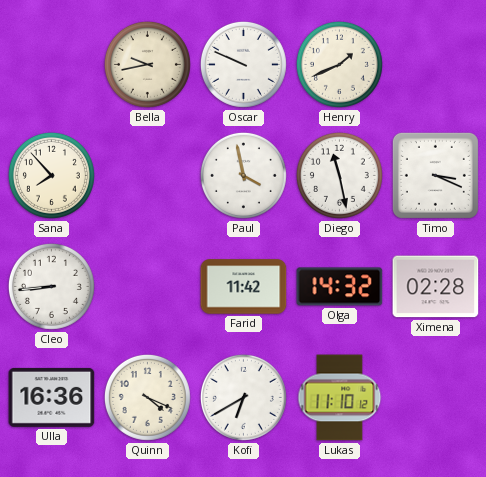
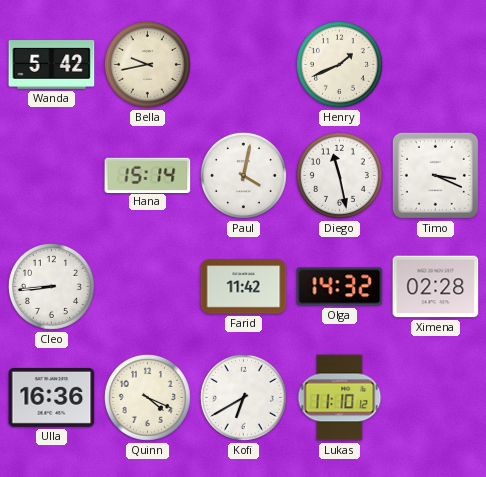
Wanda: none -> 5:42
Oscar: 9:49 -> none
Sana: 7:53 -> none
Hana: none -> 15:14
Paul: 3:58 -> 4:02
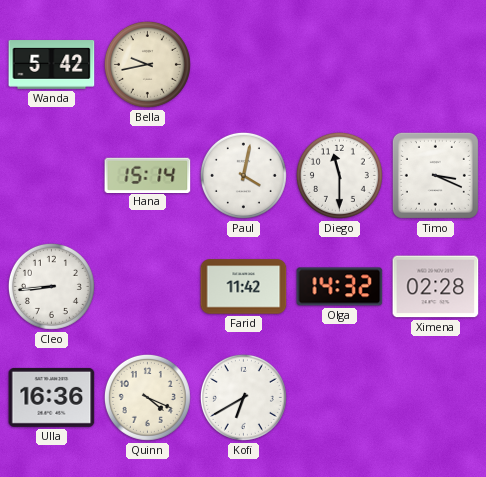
Henry: 1:41 -> none
Diego: 11:28 -> 11:30
Lukas: 11:10 -> none
